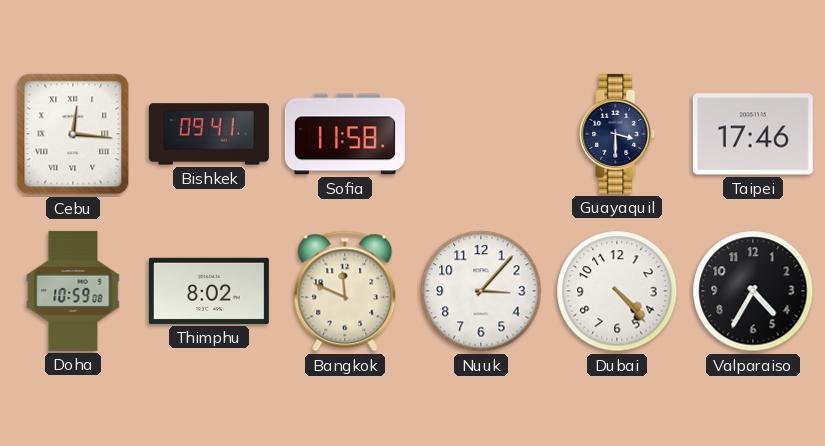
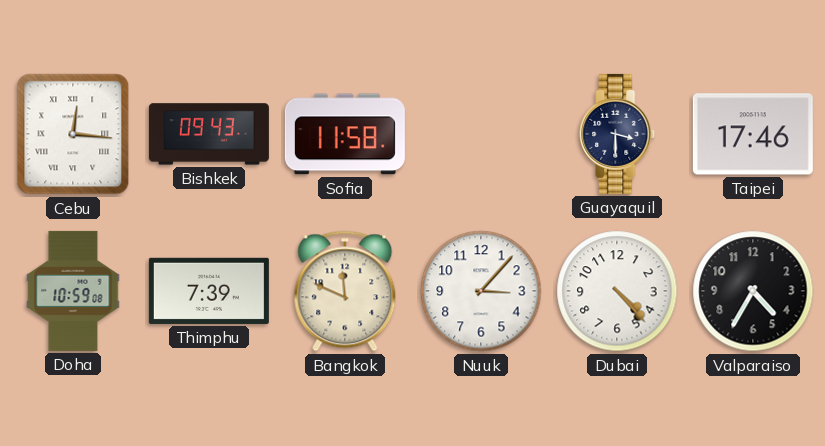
Bishkek: 09:41 -> 09:43
Thimphu: 8:02 -> 7:39
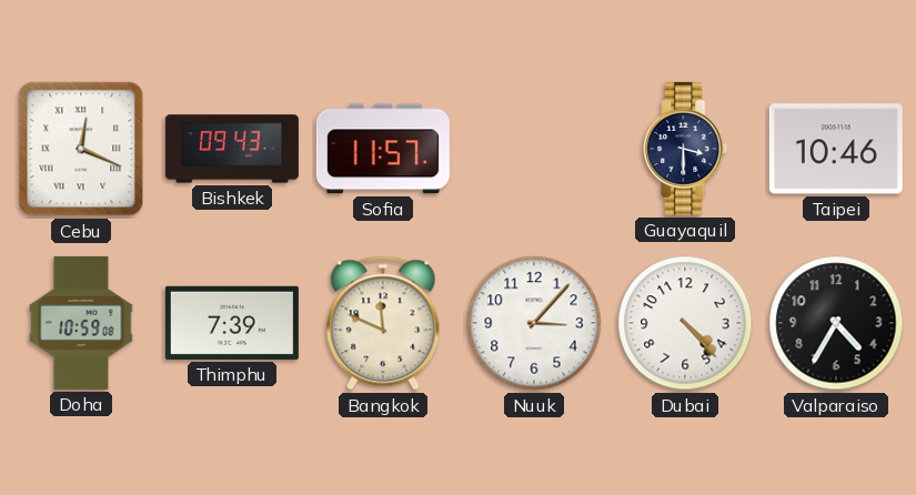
Cebu: 12:16 -> 12:19
Sofia: 11:58 -> 11:57
Taipei: 17:46 -> 10:46
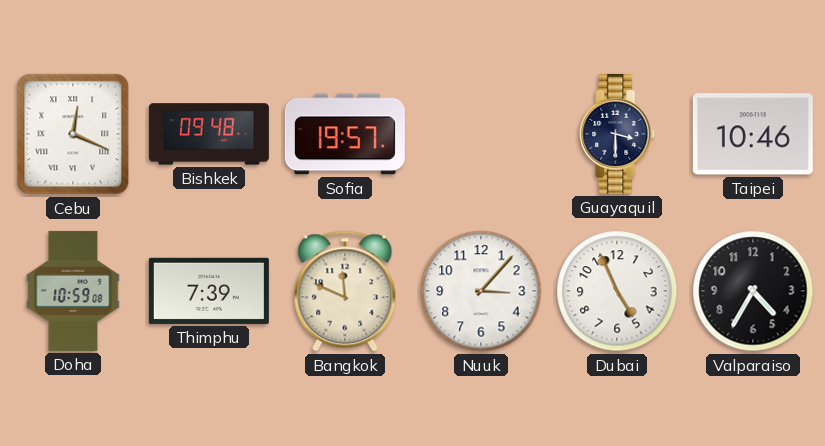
Bishkek: 09:43 -> 09:48
Sofia: 11:57 -> 19:57
Dubai: 4:23 -> 4:56
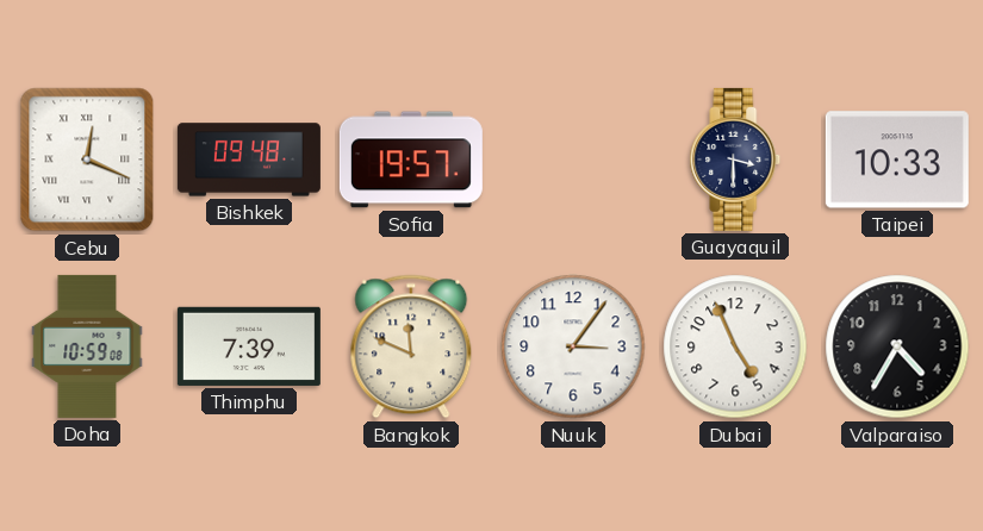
Taipei: 10:46 -> 10:33
Nuuk: 3:07 -> 3:06
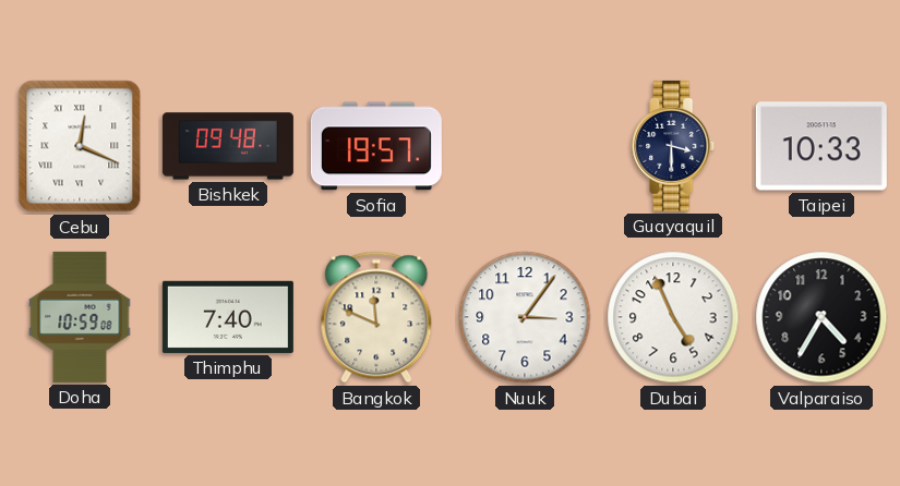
Thimphu: 7:39 -> 7:40
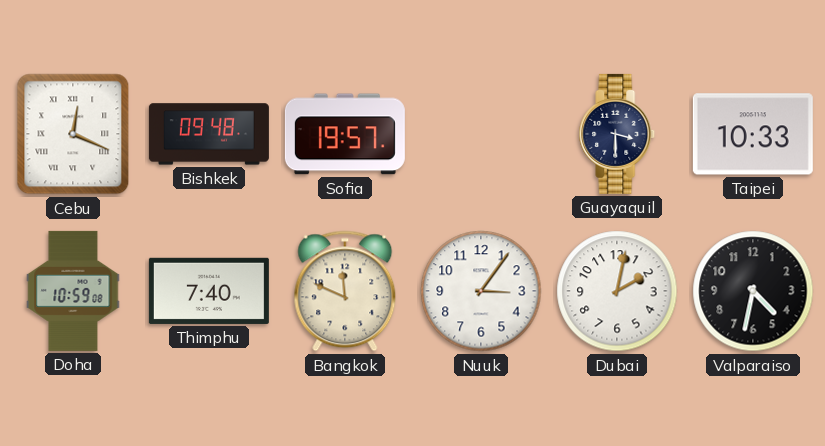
Dubai: 4:56 -> 2:02
Valparaiso: 4:35 -> 4:32
